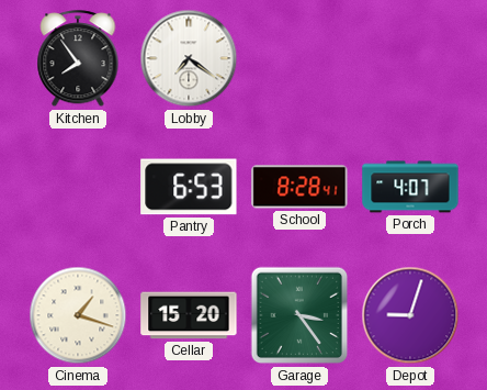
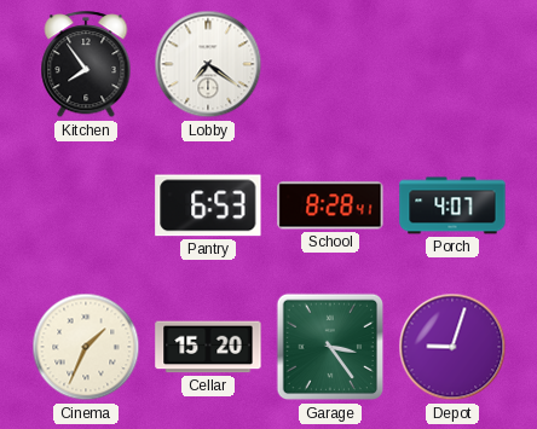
Cinema: 1:18 -> 1:34
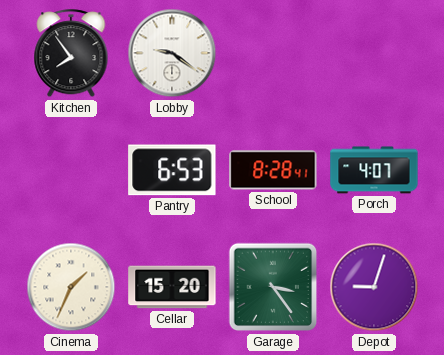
Lobby: 7:21 -> 9:21
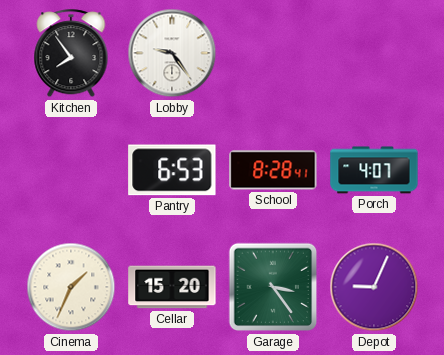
Lobby: 9:21 -> 9:24
Depot: 9:03 -> 9:04
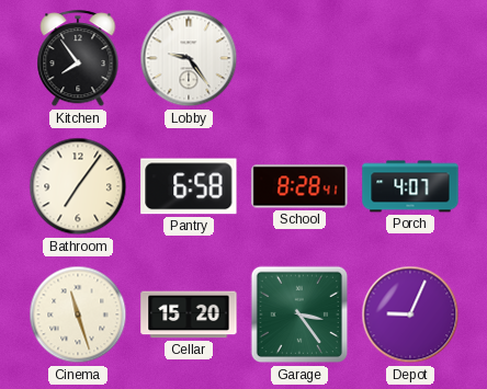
Bathroom: none -> 7:06
Pantry: 6:53 -> 6:58
Cinema: 1:34 -> 11:27
